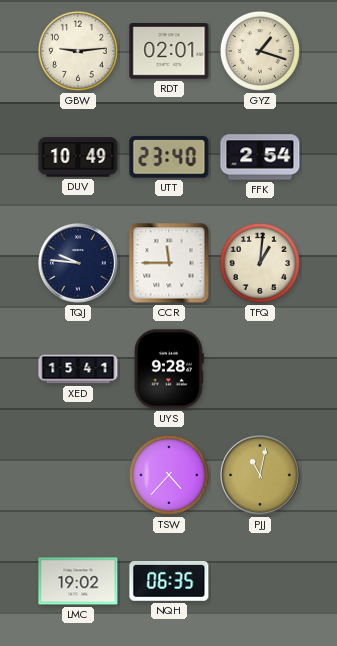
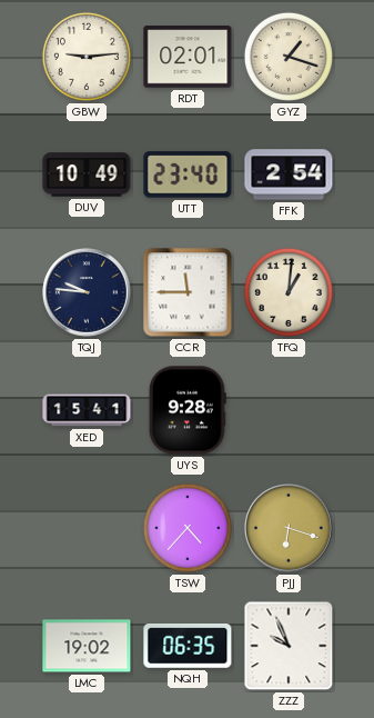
PJJ: 11:02 -> 6:18
ZZZ: none -> 9:56
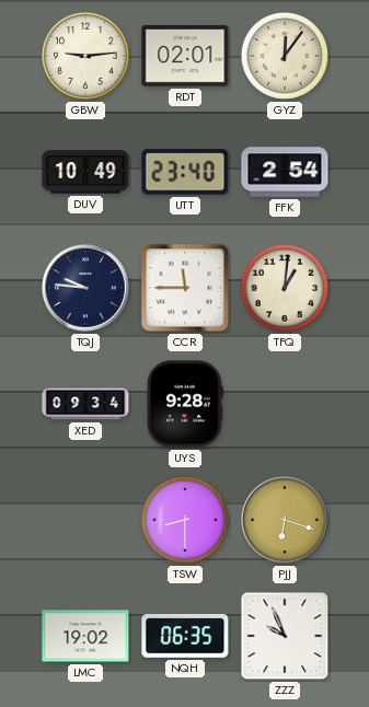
GYZ: 1:18 -> 12:06
XED: 15:41 -> 09:34
TSW: 4:37 -> 8:30
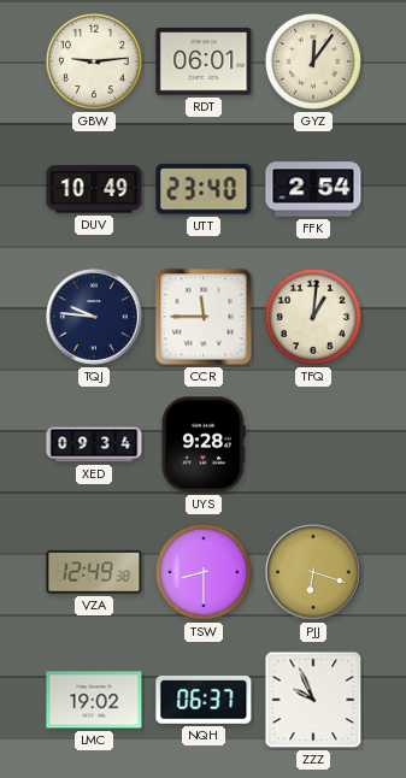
RDT: 02:01 -> 06:01
VZA: none -> 12:49
NQH: 06:35 -> 06:37
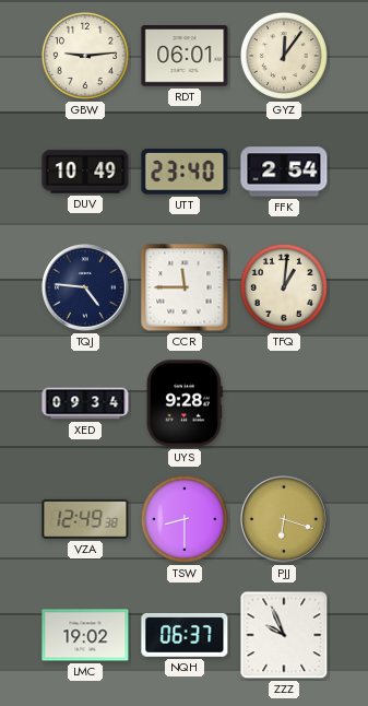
TQJ: 9:46 -> 4:46
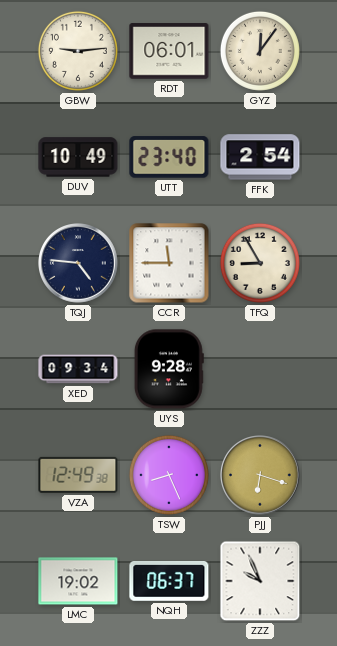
TFQ: 1:01 -> 8:55
TSW: 8:30 -> 8:26
